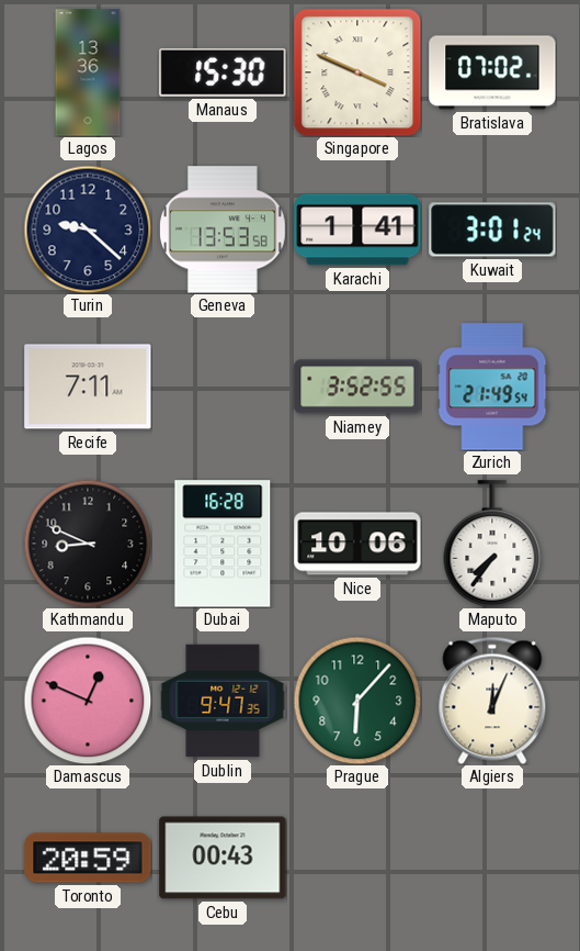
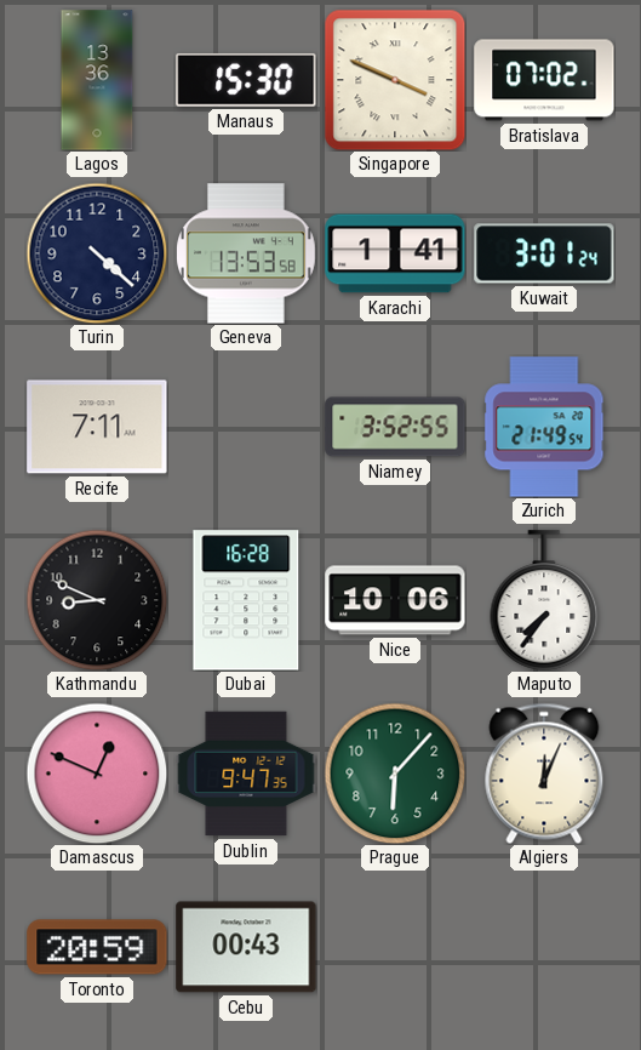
Turin: 9:22 -> 4:22
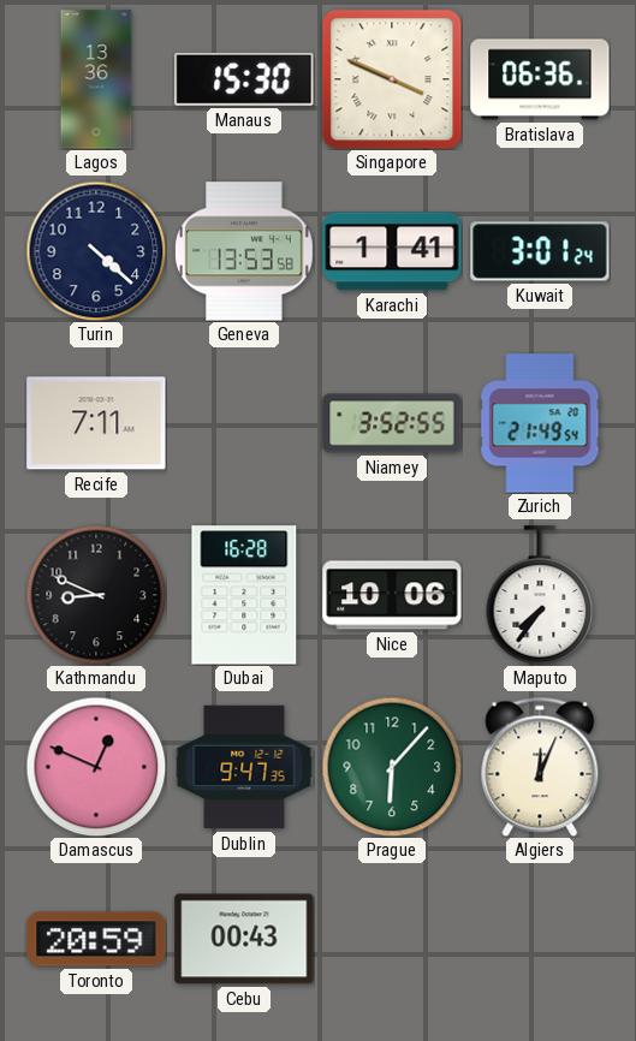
Bratislava: 07:02 -> 06:36
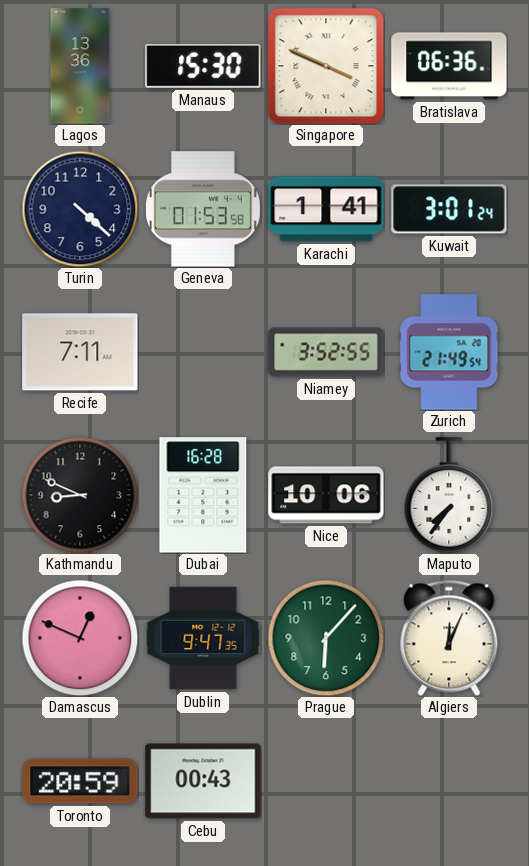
Geneva: 13:53 -> 01:53
